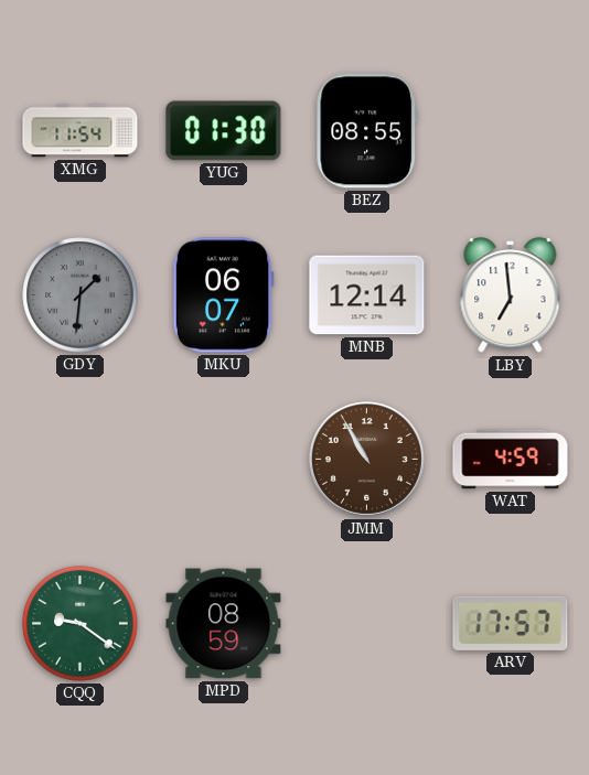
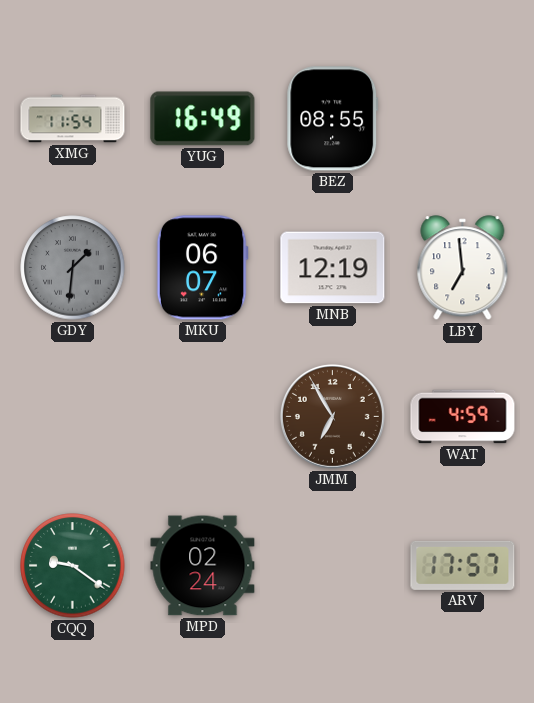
YUG: 01:30 -> 16:49
MNB: 12:14 -> 12:19
JMM: 10:55 -> 6:55
MPD: 08:59 -> 02:24
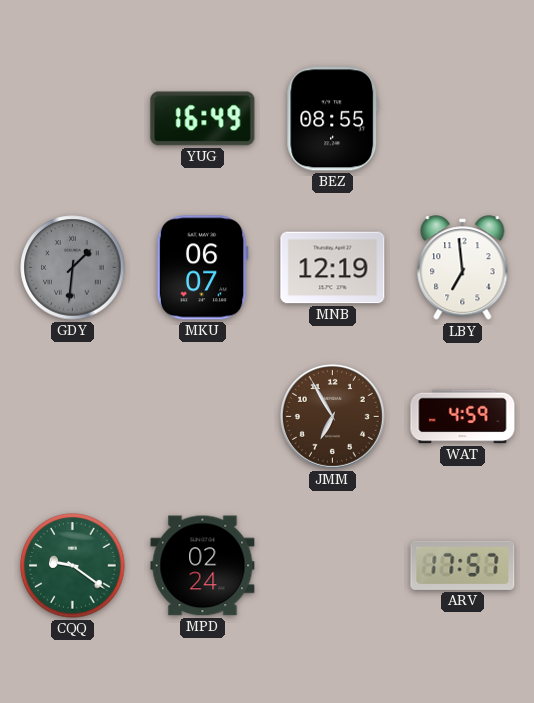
XMG: 11:54 -> none
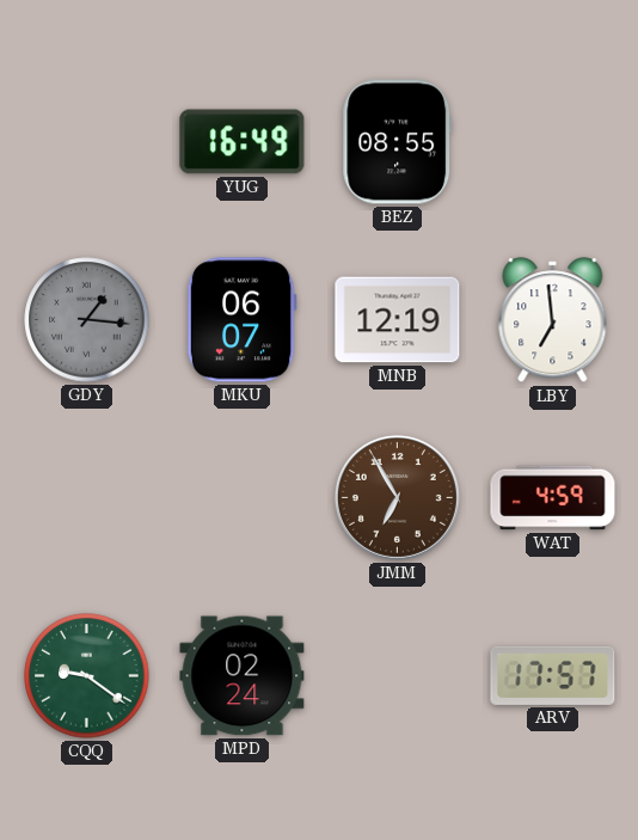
GDY: 1:31 -> 1:16
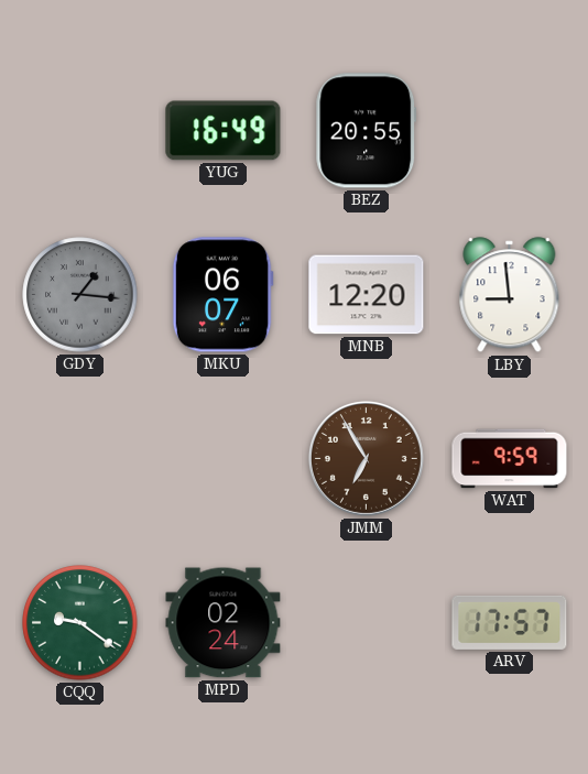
BEZ: 08:55 -> 20:55
MNB: 12:19 -> 12:20
LBY: 6:59 -> 8:59
WAT: 4:59 -> 9:59
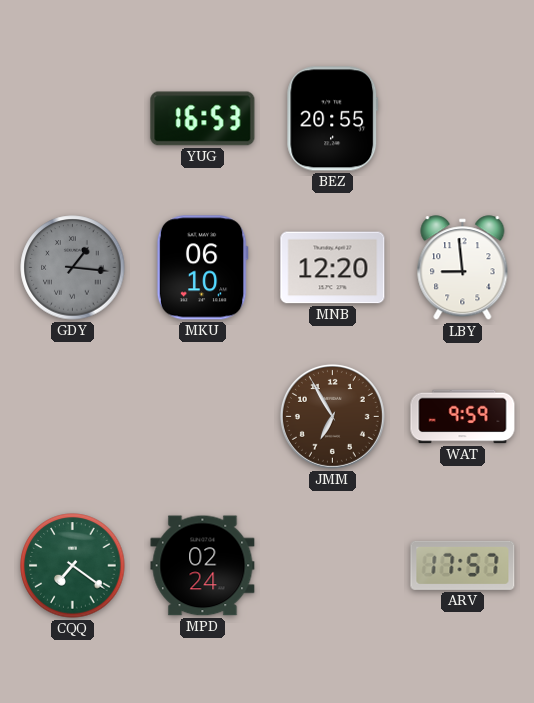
YUG: 16:49 -> 16:53
MKU: 06:07 -> 06:10
CQQ: 9:21 -> 7:21
